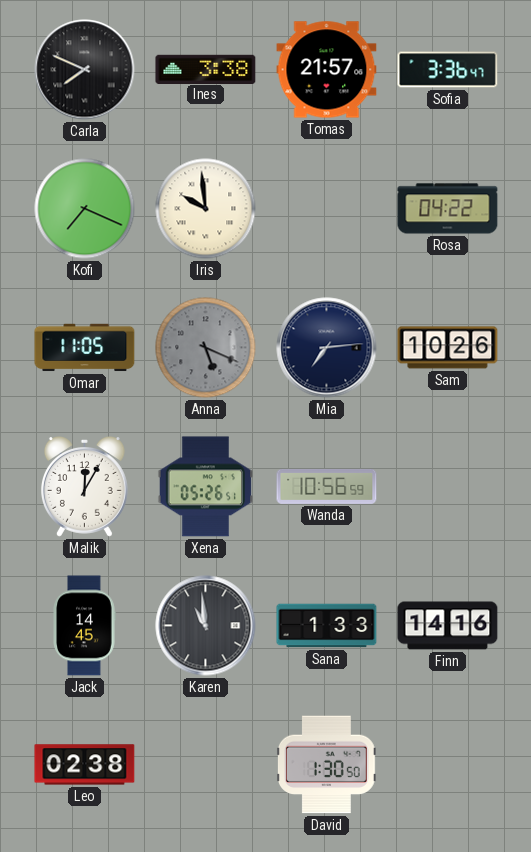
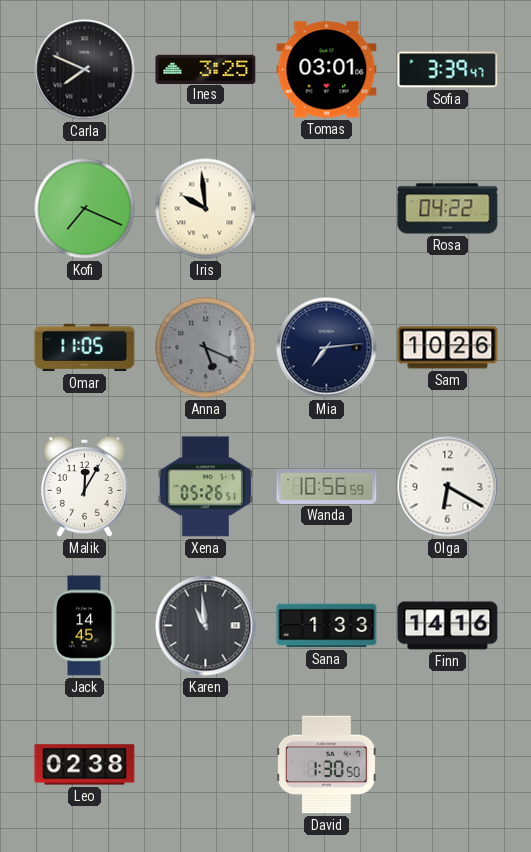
Ines: 3:38 -> 3:25
Tomas: 21:57 -> 03:01
Sofia: 3:36 -> 3:39
Olga: none -> 6:20
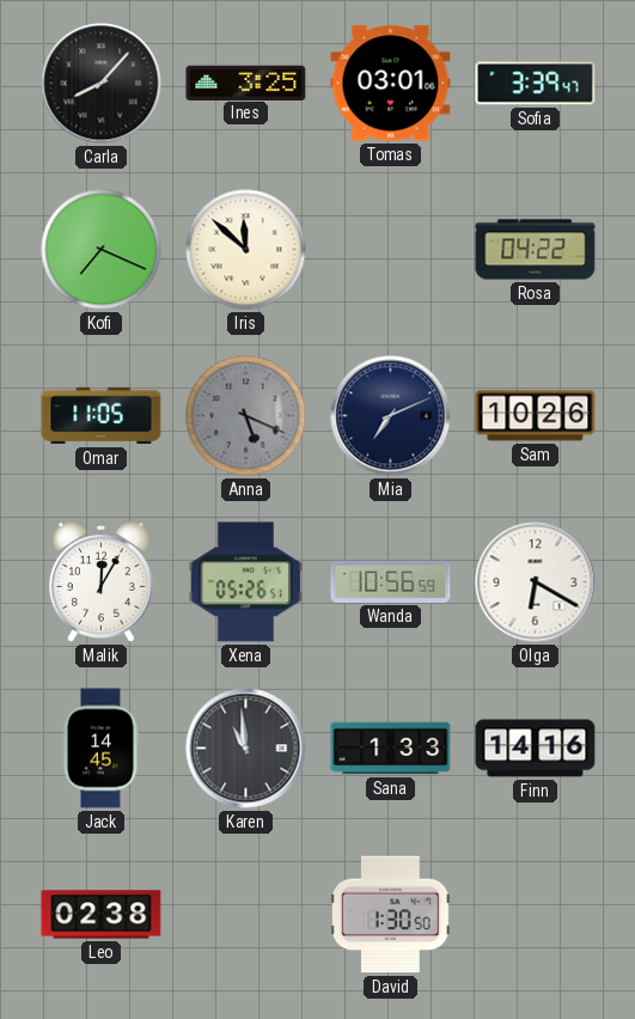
Carla: 7:49 -> 8:07
Iris: 9:59 -> 11:52
Mia: 7:14 -> 7:11
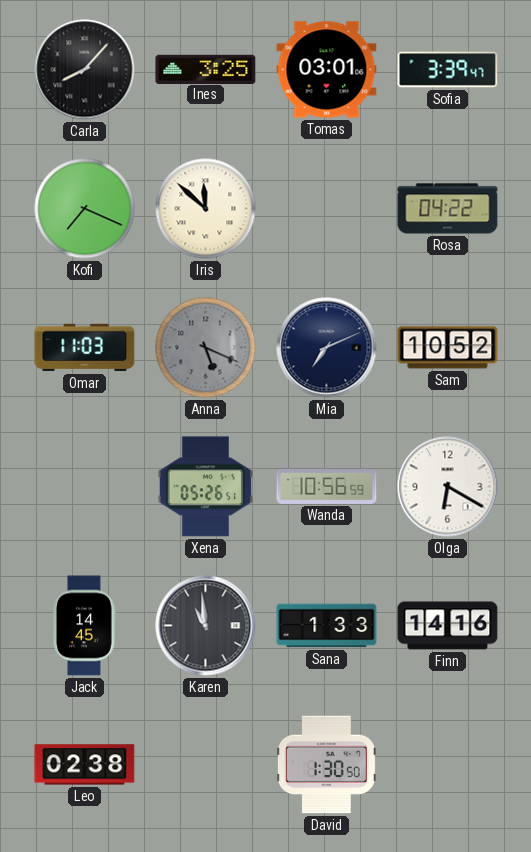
Omar: 11:05 -> 11:03
Sam: 10:26 -> 10:52
Malik: 12:05 -> none
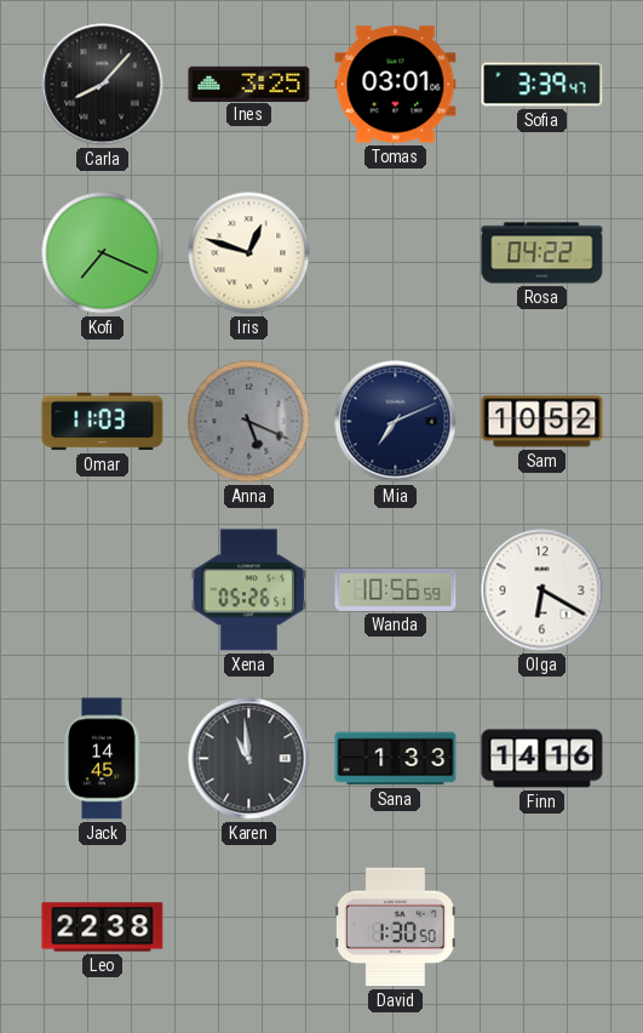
Iris: 11:52 -> 12:48
Leo: 02:38 -> 22:38
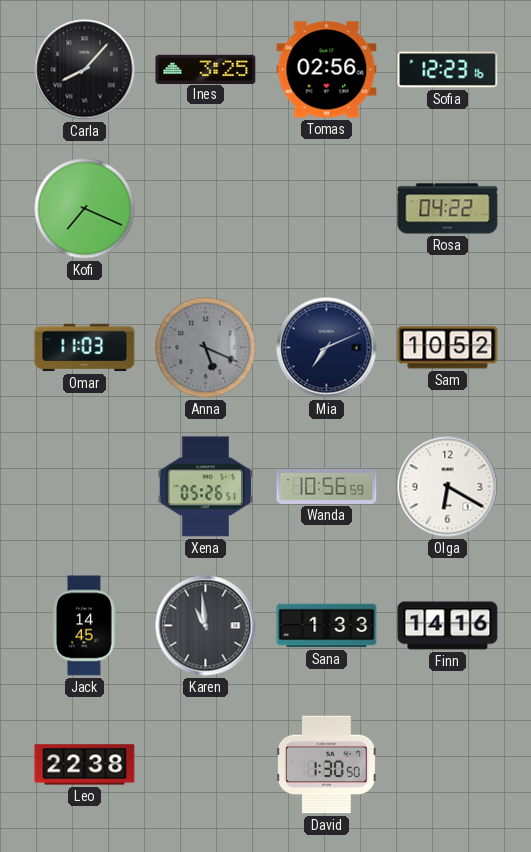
Tomas: 03:01 -> 02:56
Sofia: 3:39 -> 12:23
Iris: 12:48 -> none
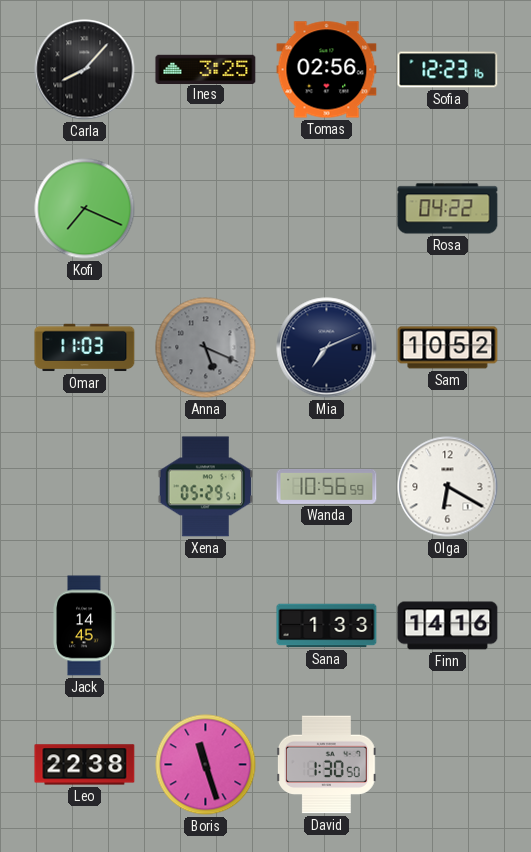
Xena: 05:26 -> 05:29
Karen: 10:59 -> none
Boris: none -> 11:27
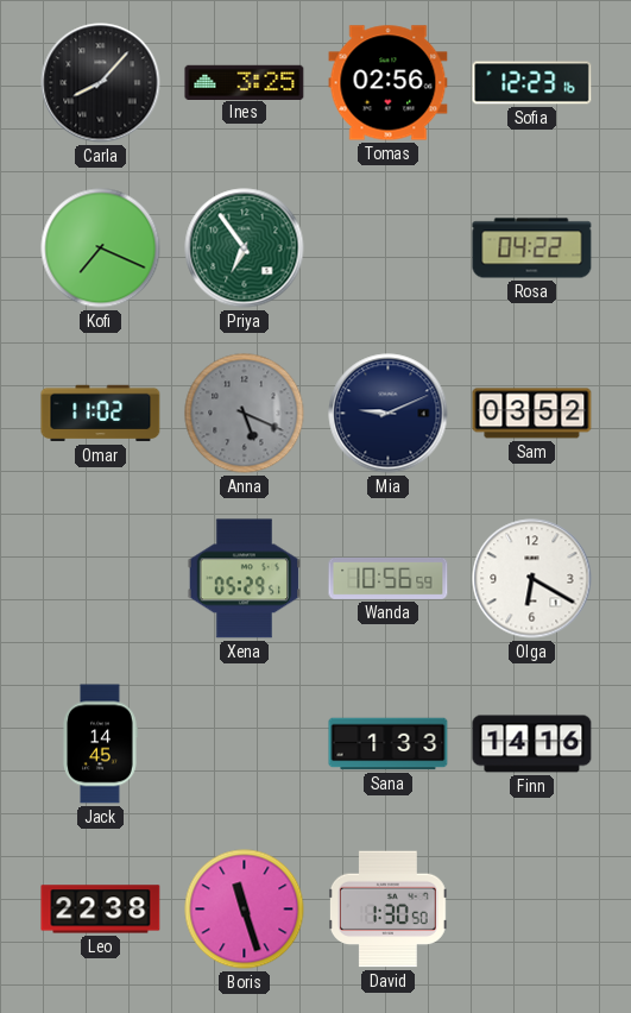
Priya: none -> 6:54
Omar: 11:03 -> 11:02
Mia: 7:11 -> 9:11
Sam: 10:52 -> 03:52
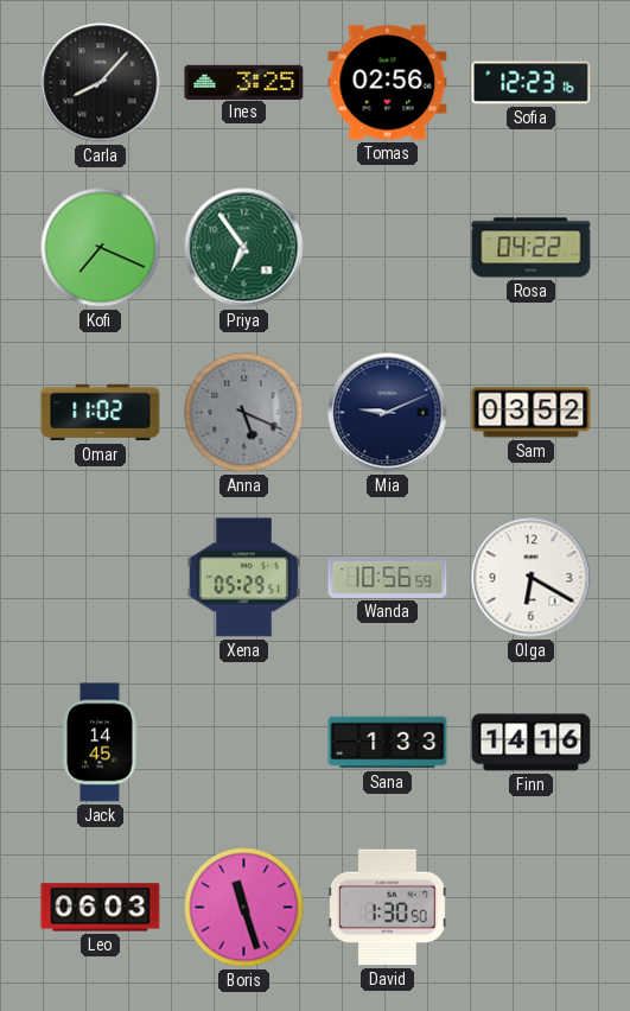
Leo: 22:38 -> 06:03
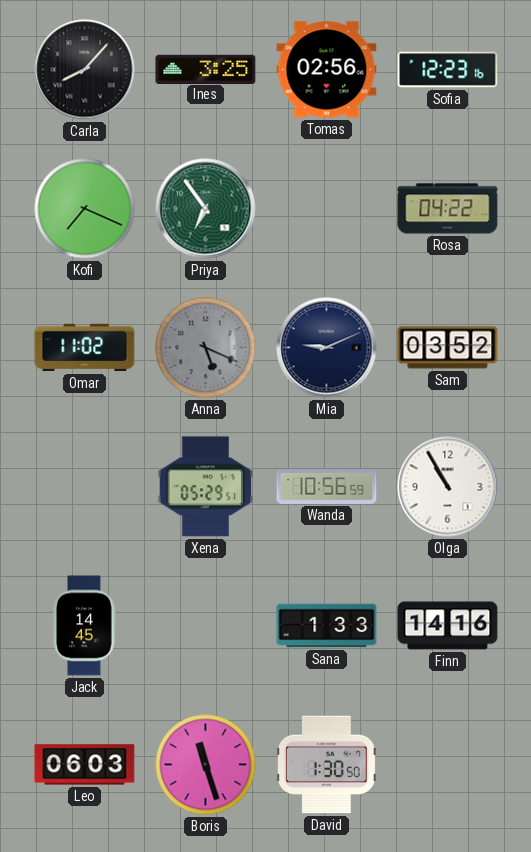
Olga: 6:20 -> 10:55
